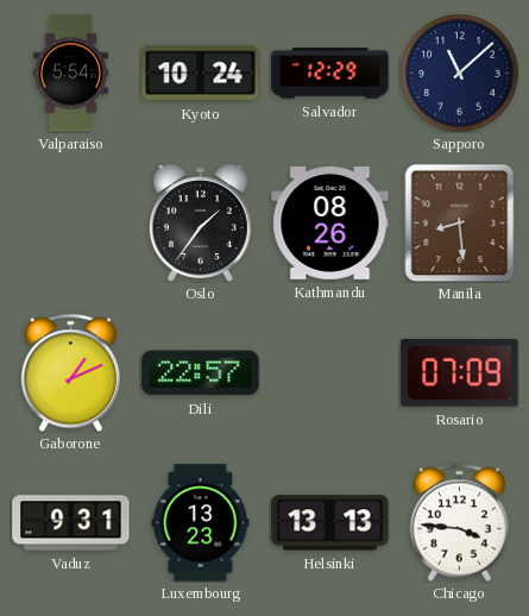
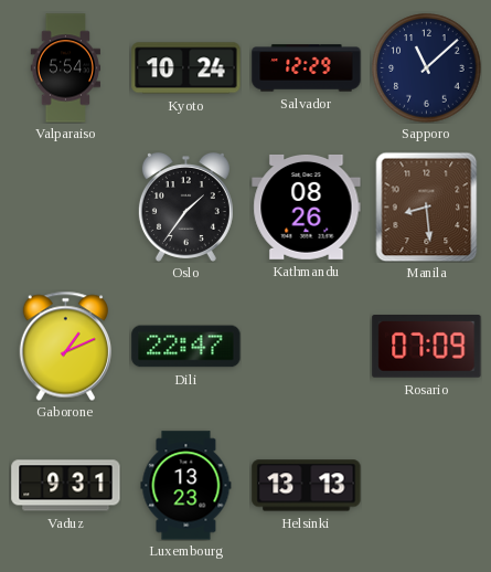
Dili: 22:57 -> 22:47
Chicago: 3:46 -> none
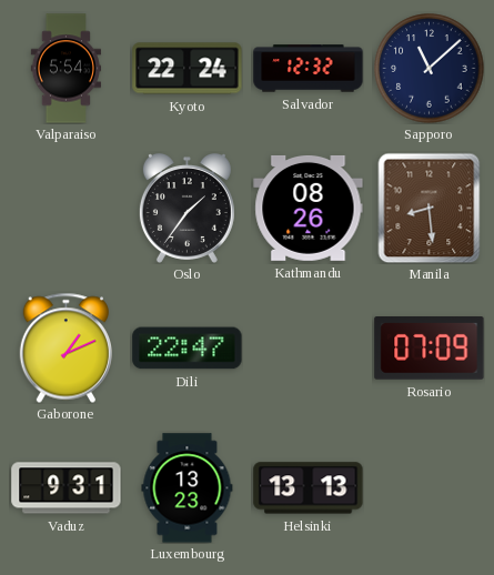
Kyoto: 10:24 -> 22:24
Salvador: 12:29 -> 12:32
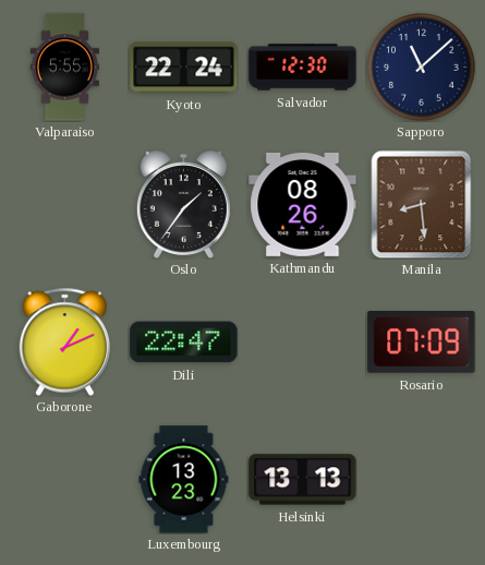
Valparaiso: 5:54 -> 5:55
Salvador: 12:32 -> 12:30
Vaduz: 9:31 -> none
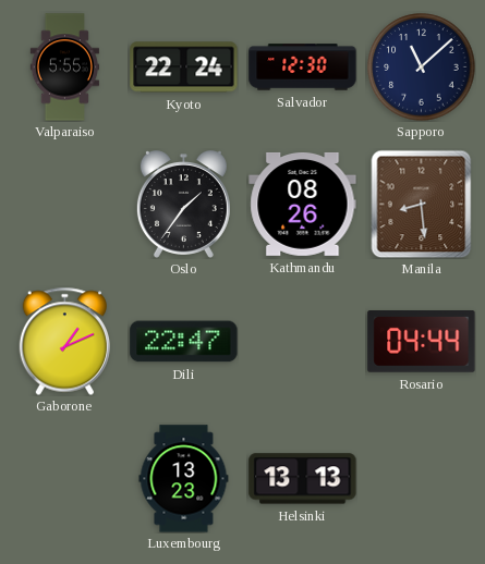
Rosario: 07:09 -> 04:44
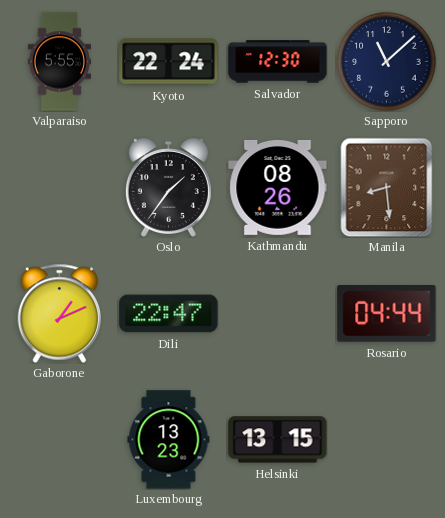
Helsinki: 13:13 -> 13:15
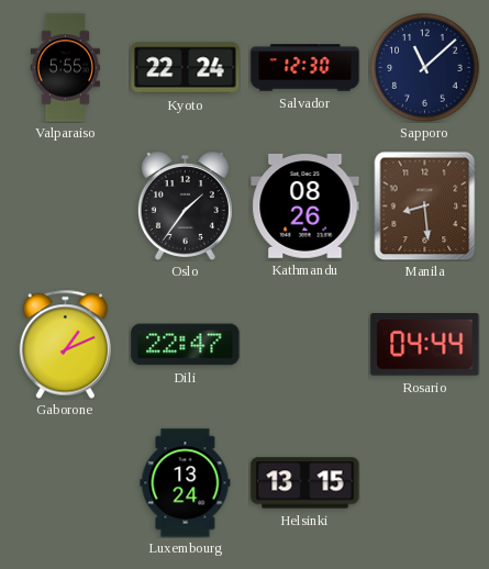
Luxembourg: 13:23 -> 13:24
